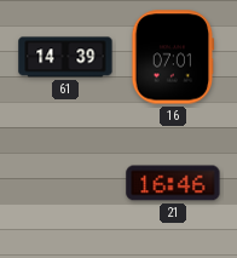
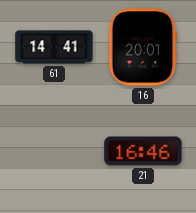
61: 14:39 -> 14:41
16: 07:01 -> 20:01
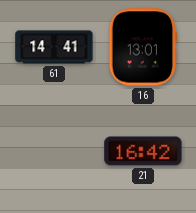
16: 20:01 -> 13:01
21: 16:46 -> 16:42
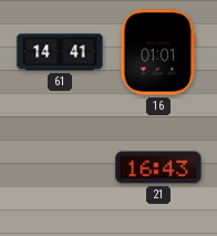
16: 13:01 -> 01:01
21: 16:42 -> 16:43
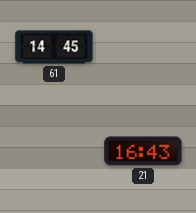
61: 14:41 -> 14:45
16: 01:01 -> none
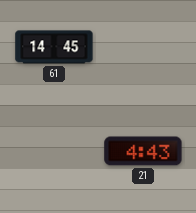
21: 16:43 -> 4:43
